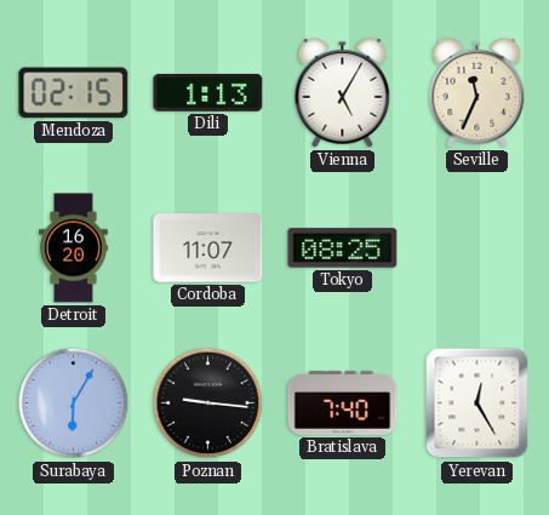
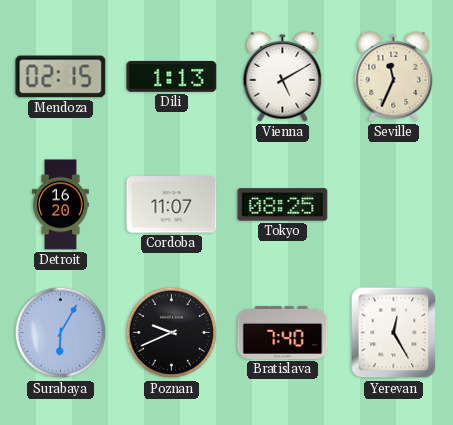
Vienna: 5:05 -> 5:10
Poznan: 9:16 -> 9:41
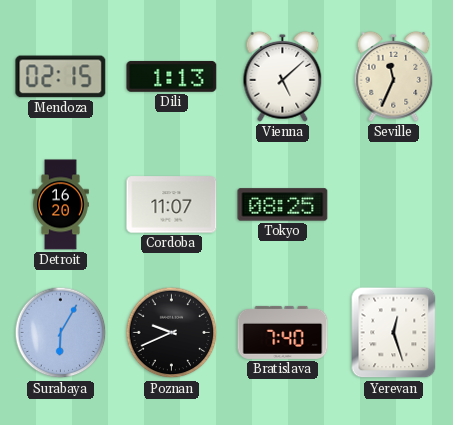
Vienna: 5:10 -> 5:08
Yerevan: 12:25 -> 12:27
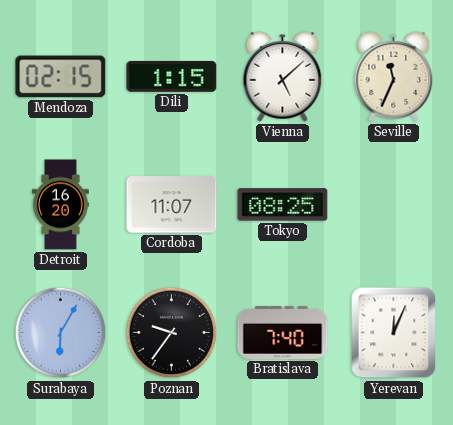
Dili: 1:13 -> 1:15
Poznan: 9:41 -> 9:36
Yerevan: 12:27 -> 12:04
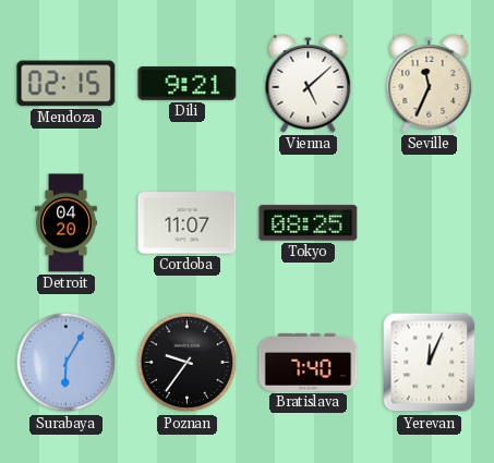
Dili: 1:15 -> 9:21
Detroit: 16:20 -> 04:20
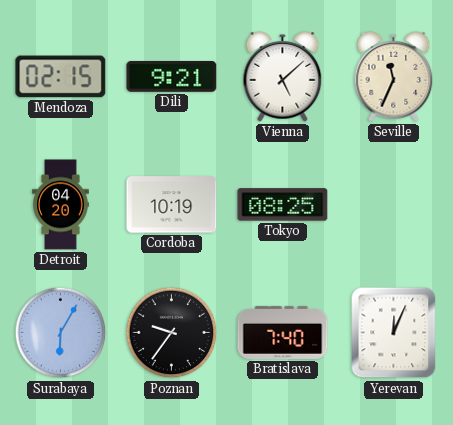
Cordoba: 11:07 -> 10:19
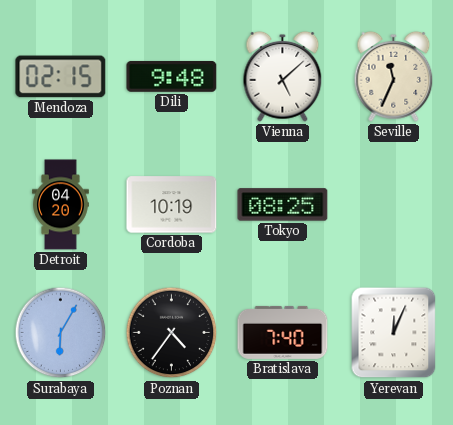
Dili: 9:21 -> 9:48
Poznan: 9:36 -> 4:36
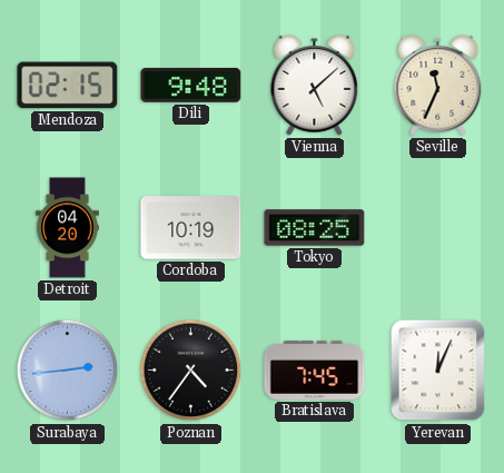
Surabaya: 6:05 -> 2:44
Bratislava: 7:40 -> 7:45
